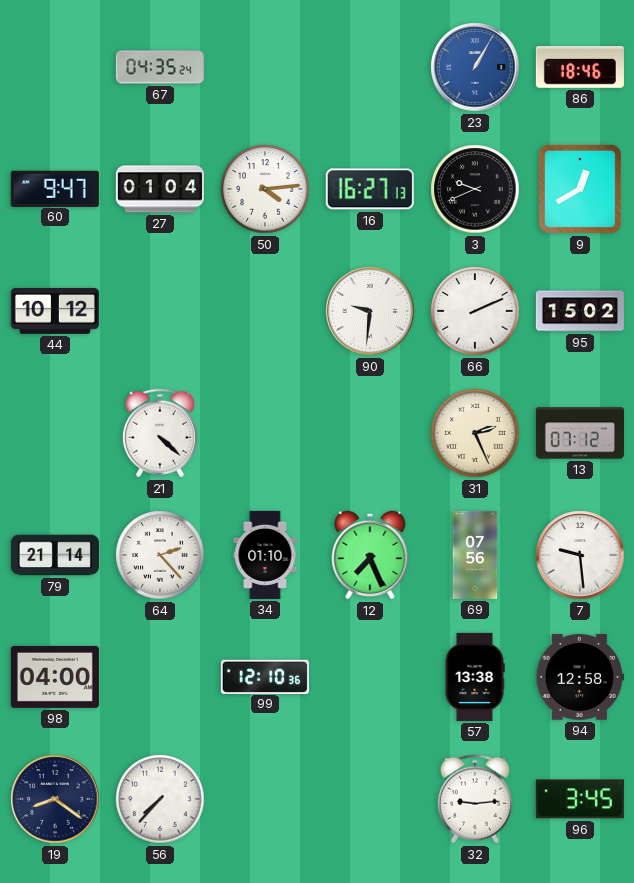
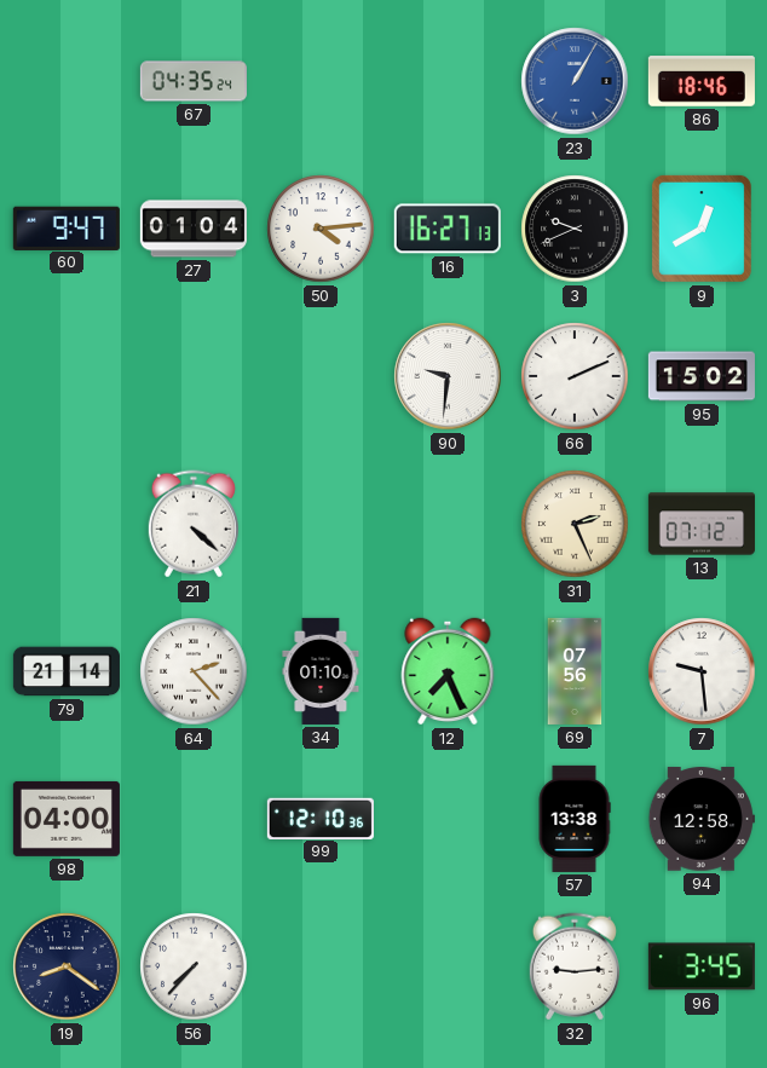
44: 10:12 -> none
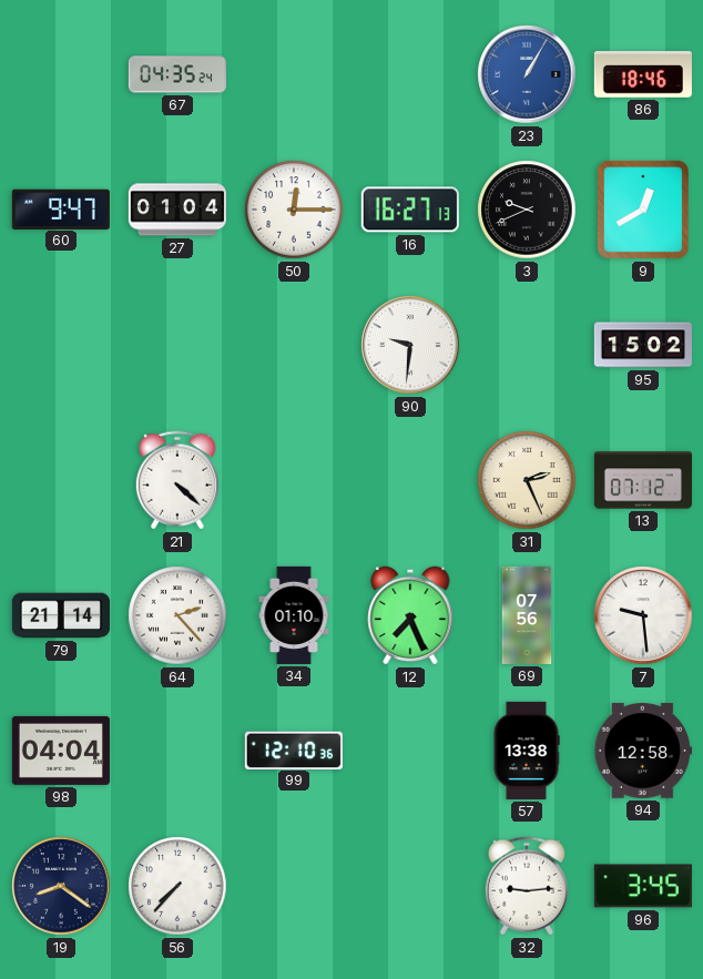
50: 4:14 -> 12:15
66: 2:11 -> none
98: 04:00 -> 04:04
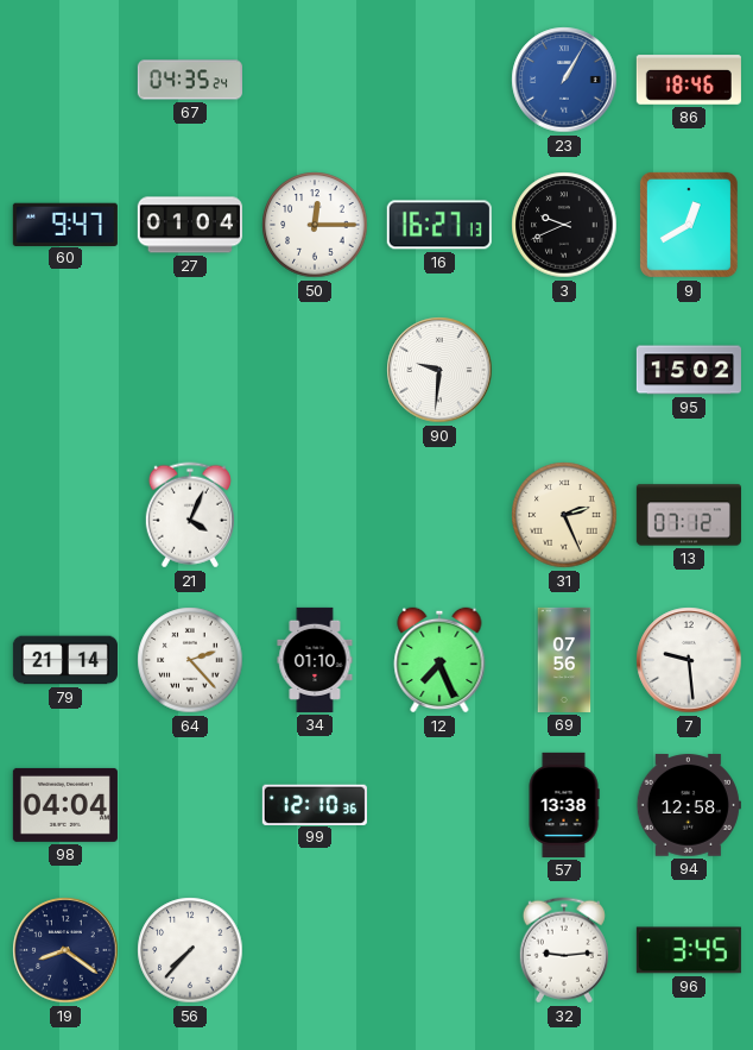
21: 4:22 -> 4:04
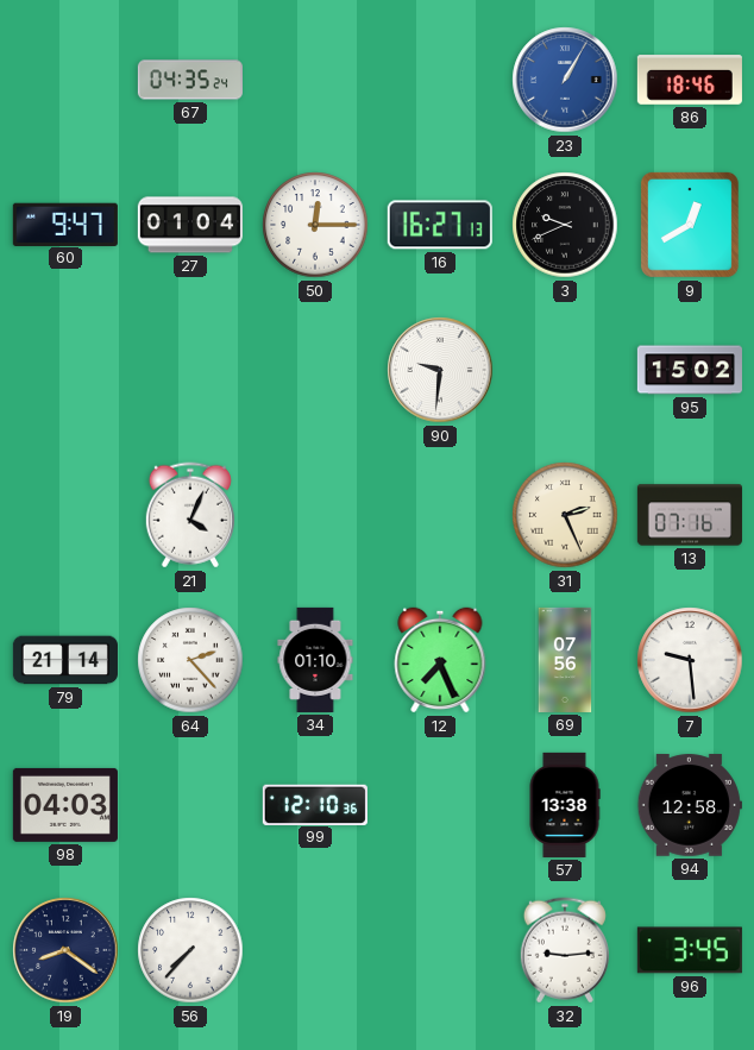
13: 07:12 -> 07:16
98: 04:04 -> 04:03
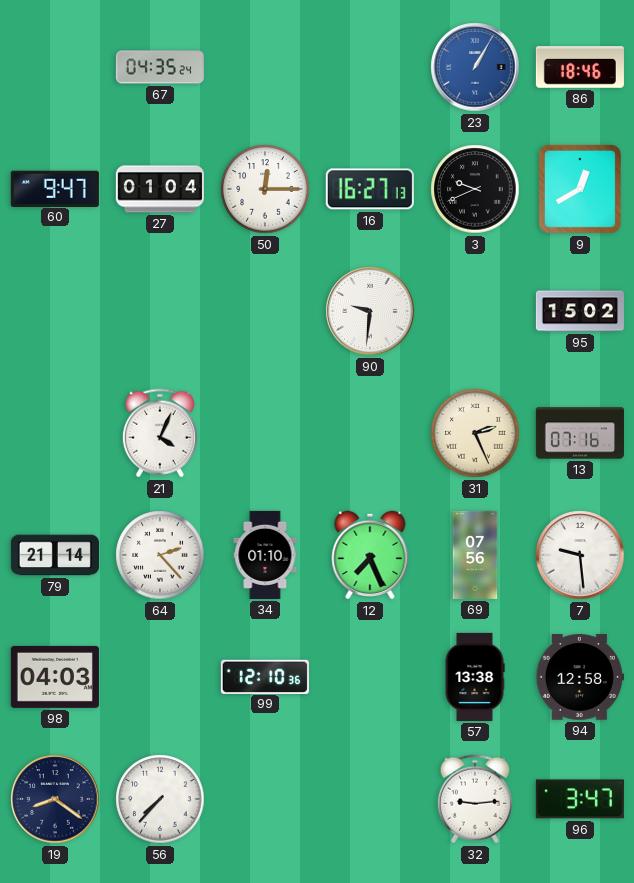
96: 3:45 -> 3:47
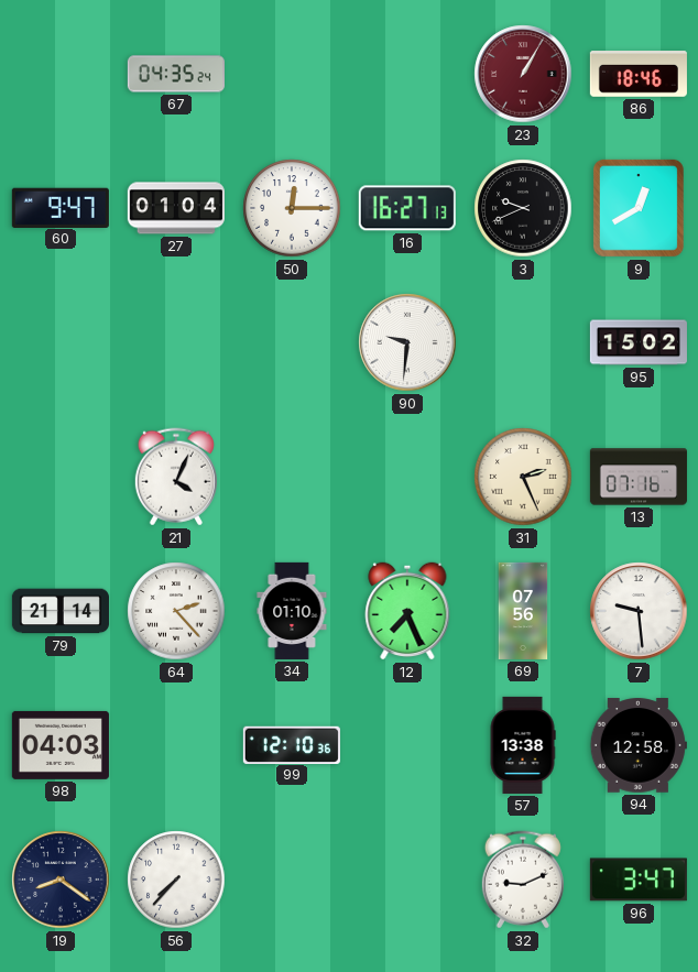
23 dial: blue -> burgundy
32: 9:14 -> 9:11
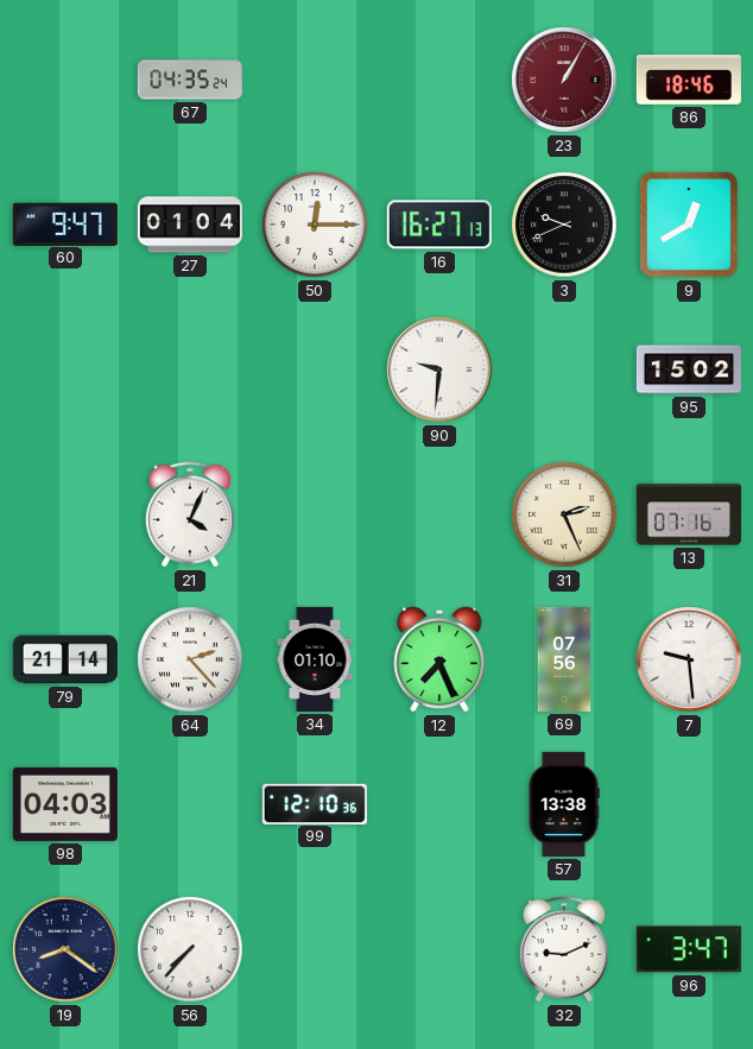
94: 12:58 -> none
